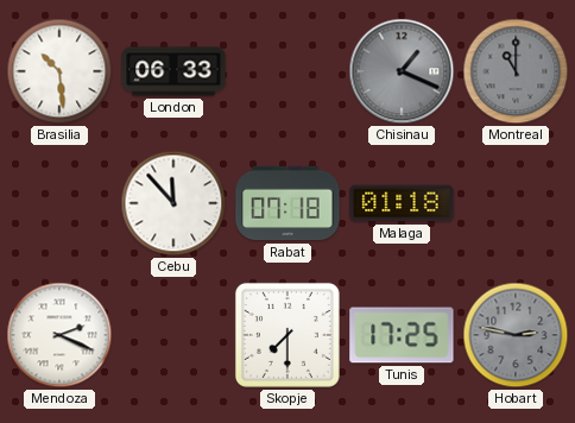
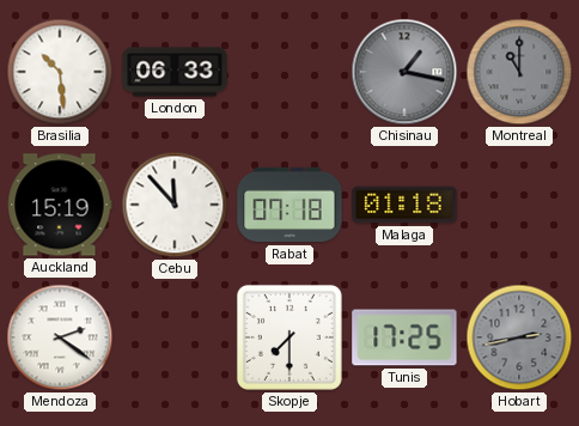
Chisinau: 1:19 -> 1:17
Auckland: none -> 15:19
Mendoza: 2:19 -> 2:21
Hobart: 2:47 -> 2:43
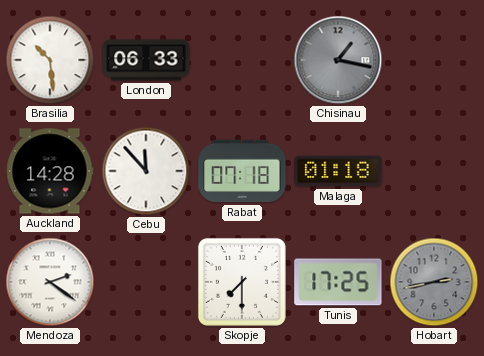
Montreal: 11:00 -> none
Auckland: 15:19 -> 14:28
